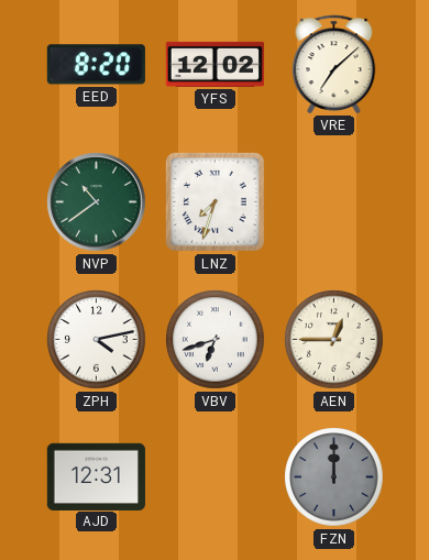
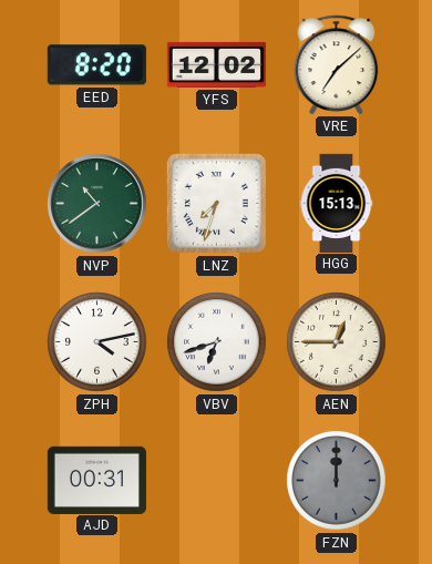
HGG: none -> 15:13
AJD: 12:31 -> 00:31
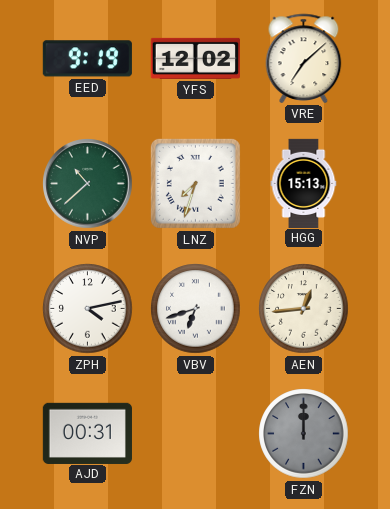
EED: 8:20 -> 9:19
NVP: 10:39 -> 10:38
AEN: 12:45 -> 12:44
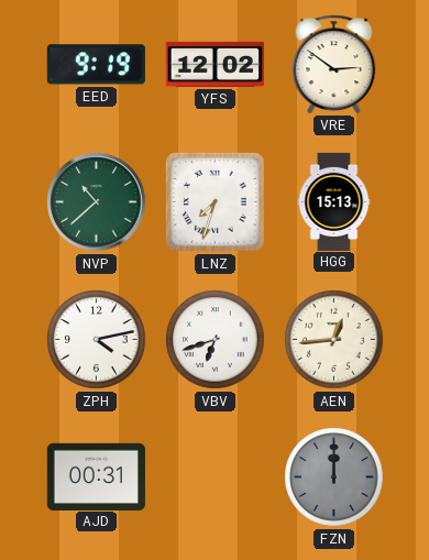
VRE: 7:08 -> 2:51
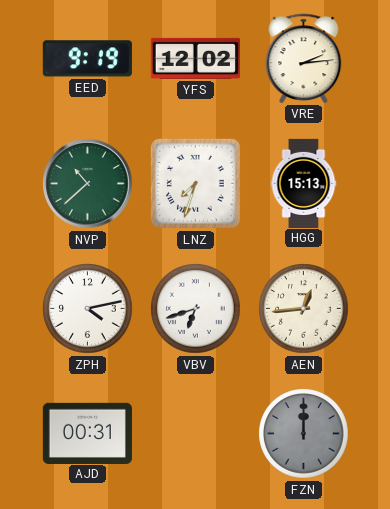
VRE: 2:51 -> 2:14
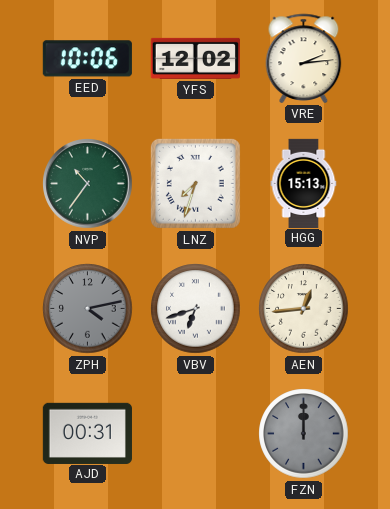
EED: 9:19 -> 10:06
NVP: 10:38 -> 10:36
ZPH dial: white -> grey
